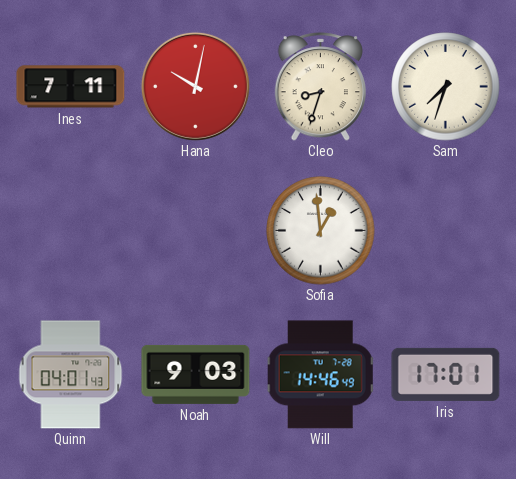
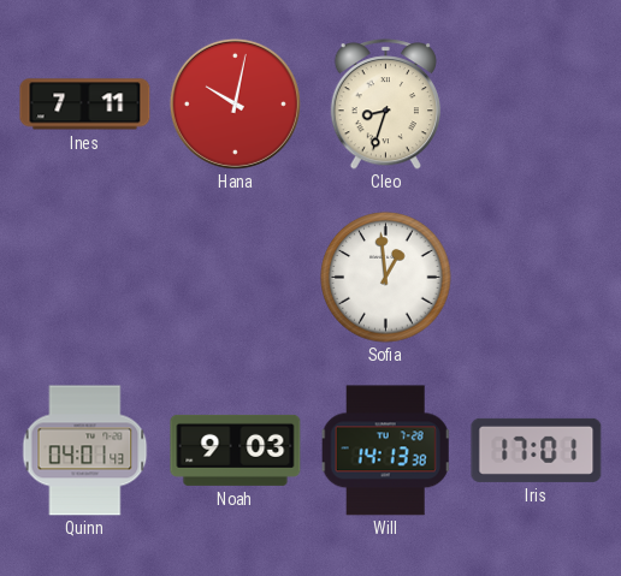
Sam: 7:33 -> none
Will: 14:46 -> 14:13
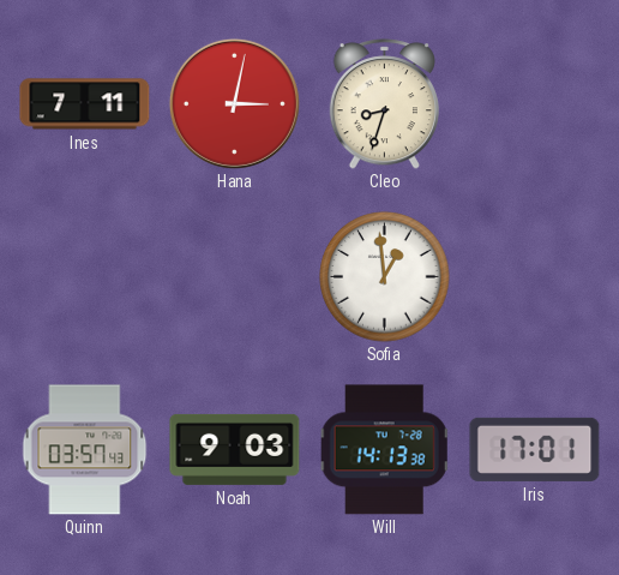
Hana: 10:02 -> 3:02
Quinn: 04:01 -> 03:57
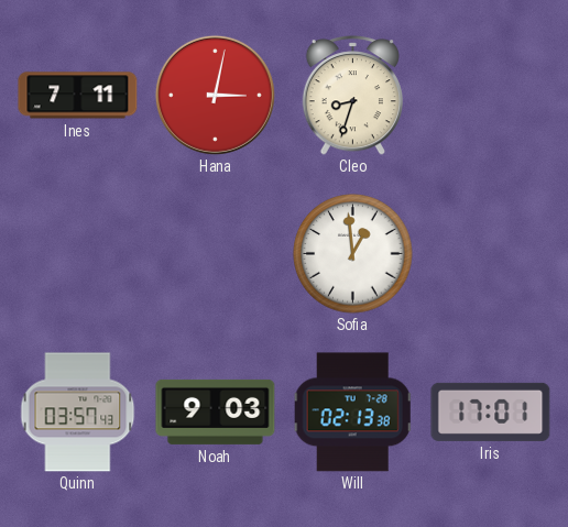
Will: 14:13 -> 02:13
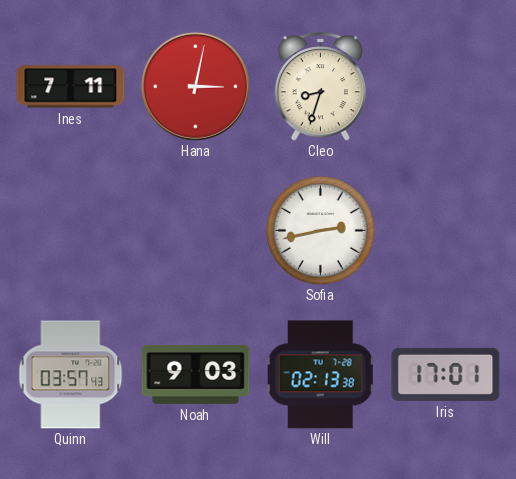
Sofia: 12:59 -> 2:43
